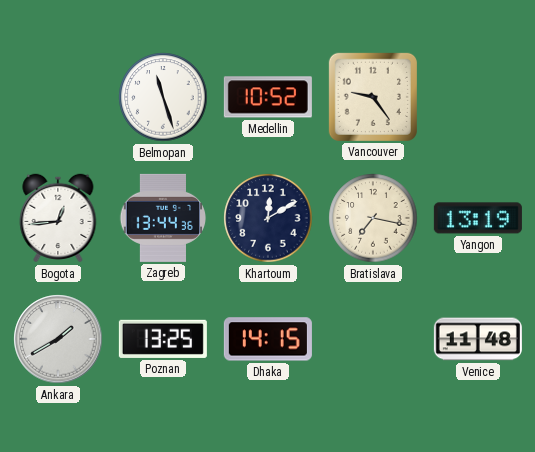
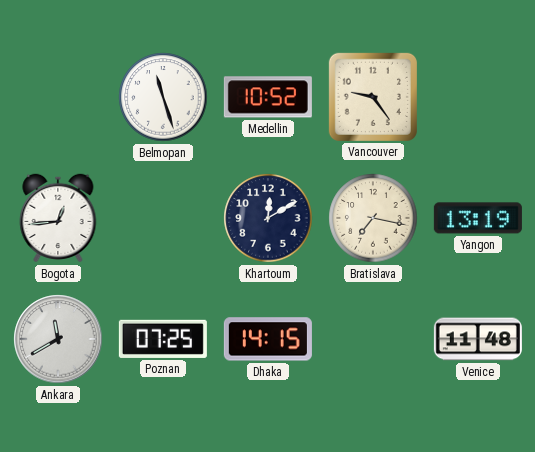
Zagreb: 13:44 -> none
Ankara: 1:40 -> 11:40
Poznan: 13:25 -> 07:25
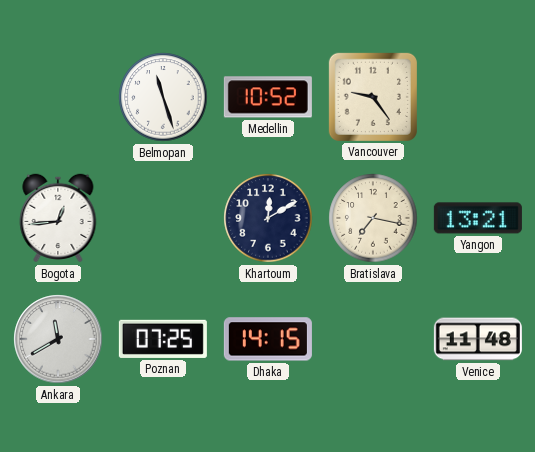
Yangon: 13:19 -> 13:21
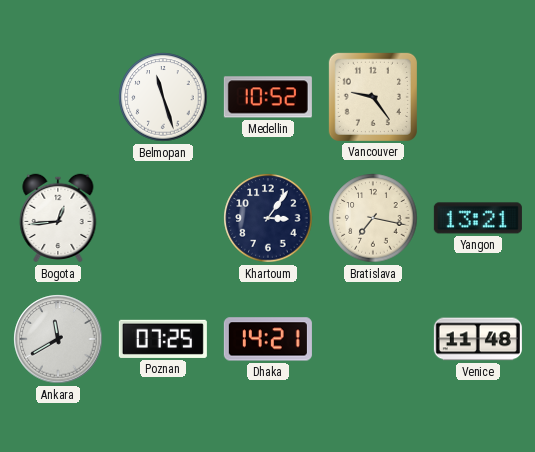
Khartoum: 12:10 -> 3:06
Dhaka: 14:15 -> 14:21
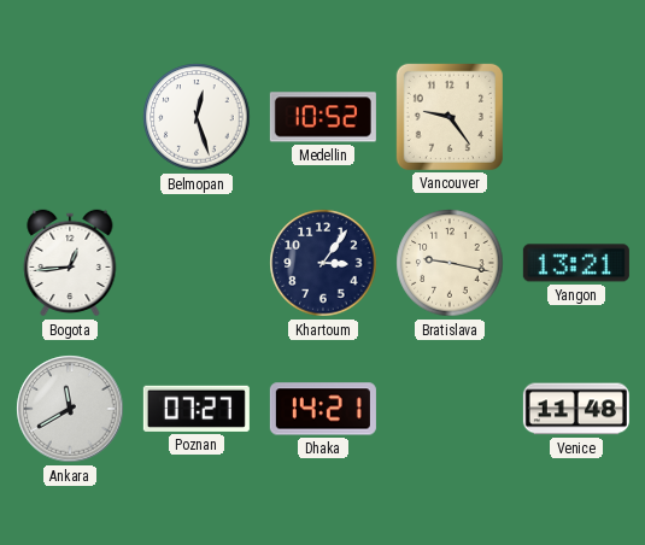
Belmopan: 11:27 -> 12:27
Bratislava: 7:17 -> 9:17
Poznan: 07:25 -> 07:27
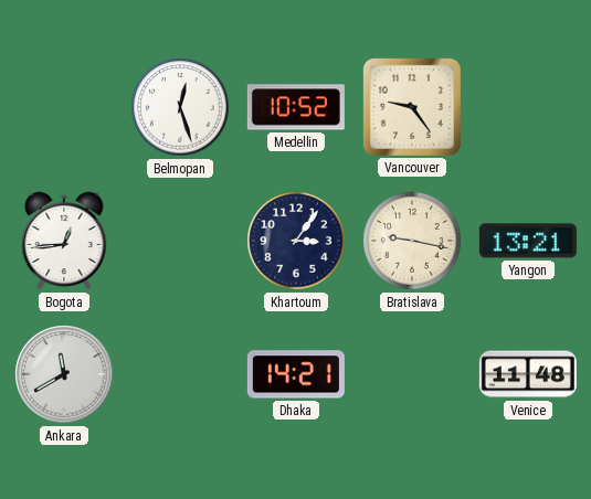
Poznan: 07:27 -> none
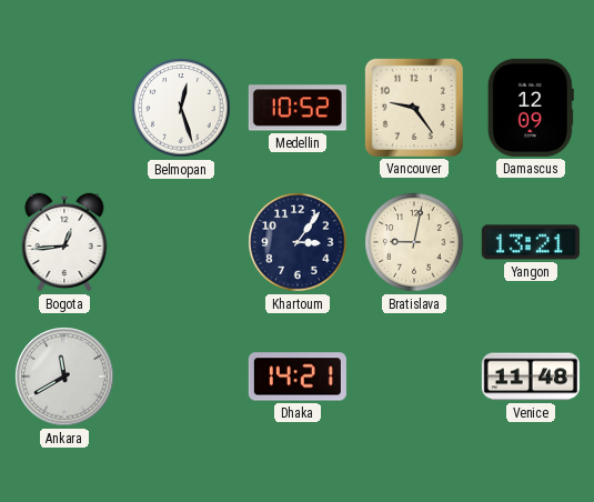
Damascus: none -> 12:09
Bratislava: 9:17 -> 9:02
